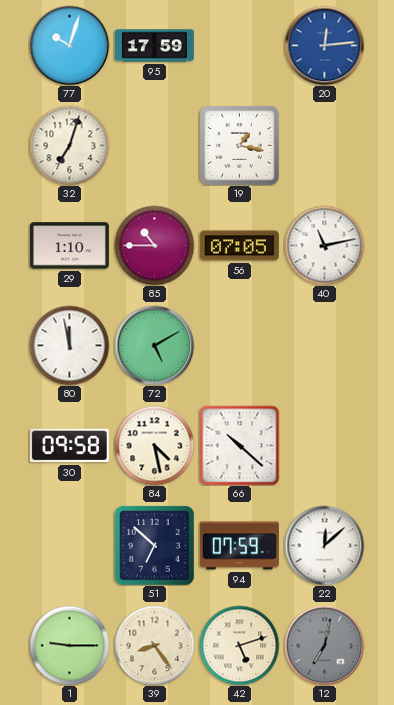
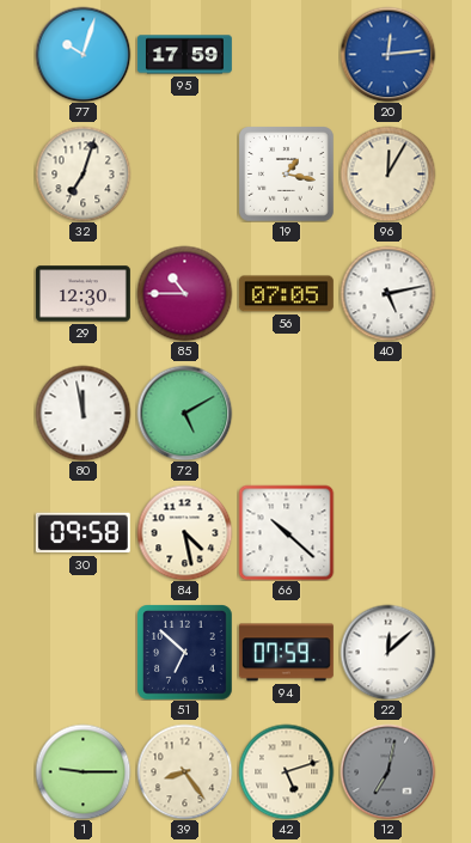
96: none -> 12:05
29: 1:10 -> 12:30
40: 11:13 -> 5:13
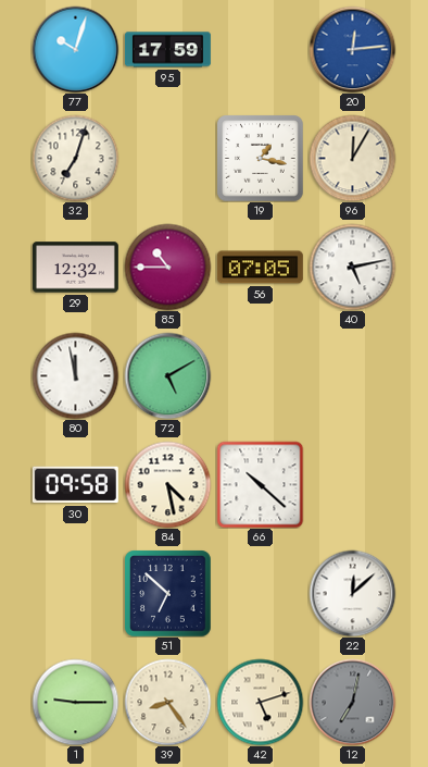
29: 12:30 -> 12:32
94: 07:59 -> none
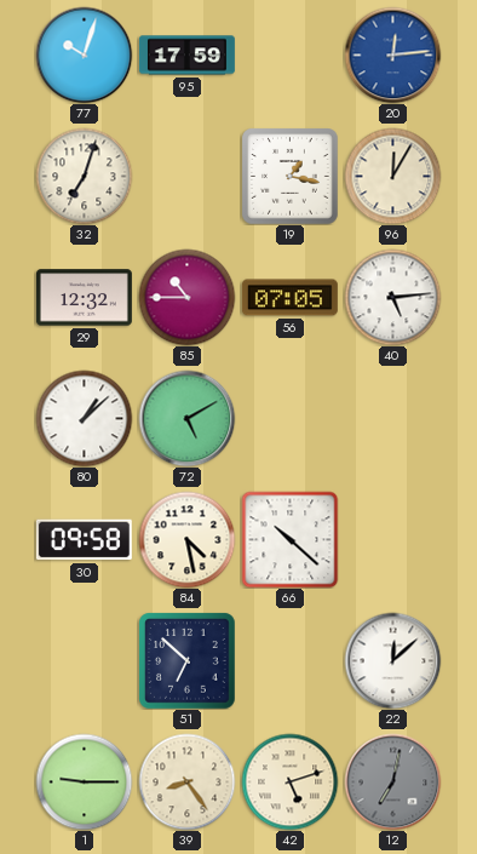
40: 5:13 -> 5:14
80: 11:58 -> 1:08
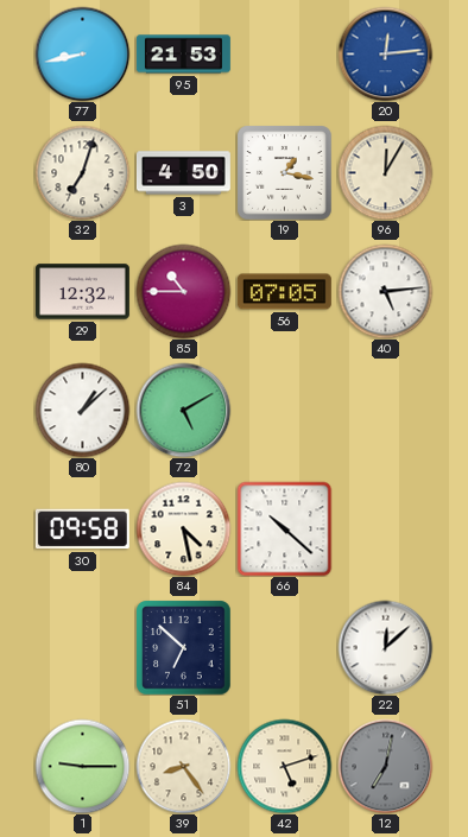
77: 10:03 -> 8:43
95: 17:59 -> 21:53
3: none -> 4:50
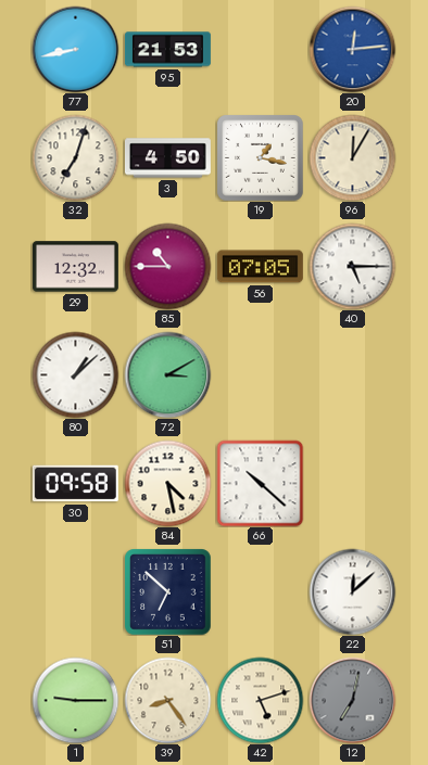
40: 5:14 -> 5:15
72: 5:10 -> 3:10
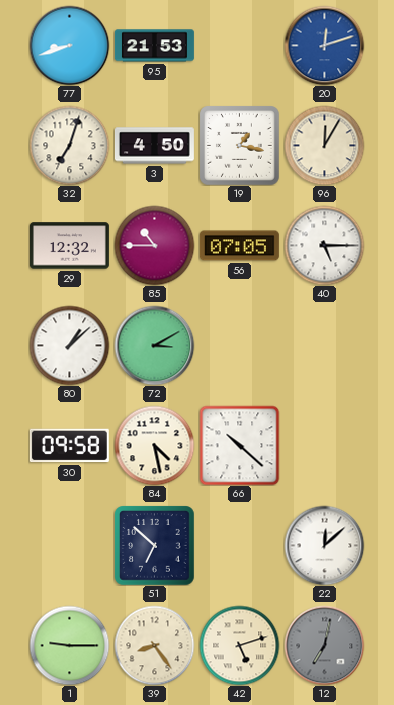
77: 8:43 -> 8:42
20: 12:14 -> 12:12
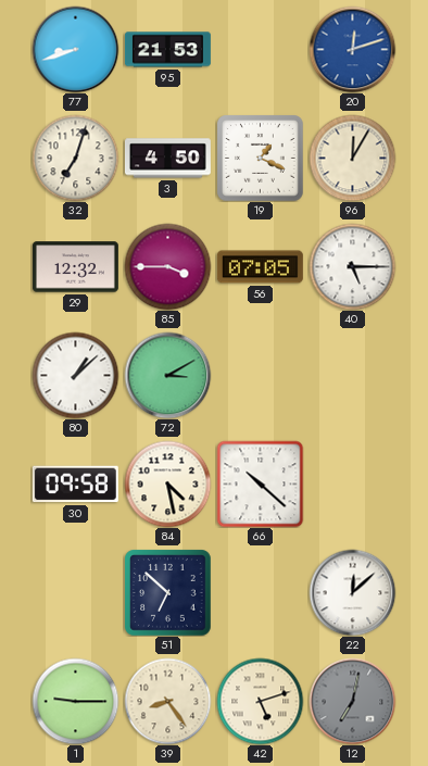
19: 1:17 -> 1:19
85: 10:45 -> 3:45
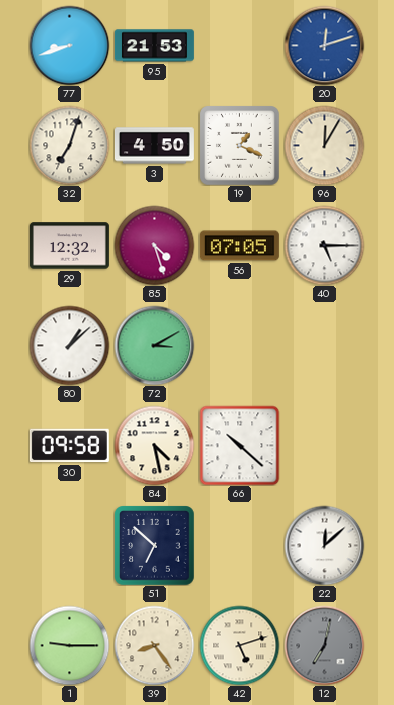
85: 3:45 -> 4:27
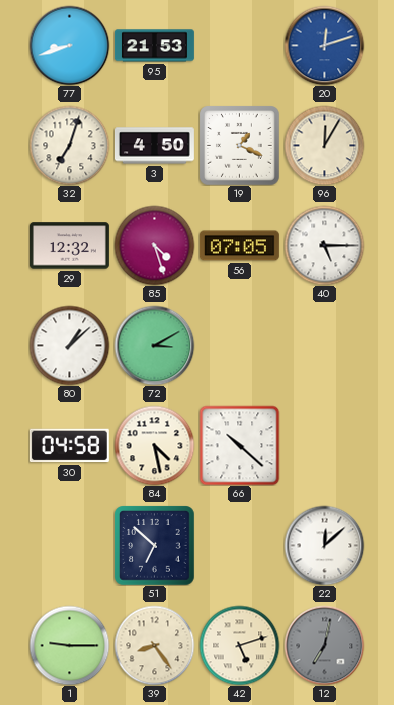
30: 09:58 -> 04:58
